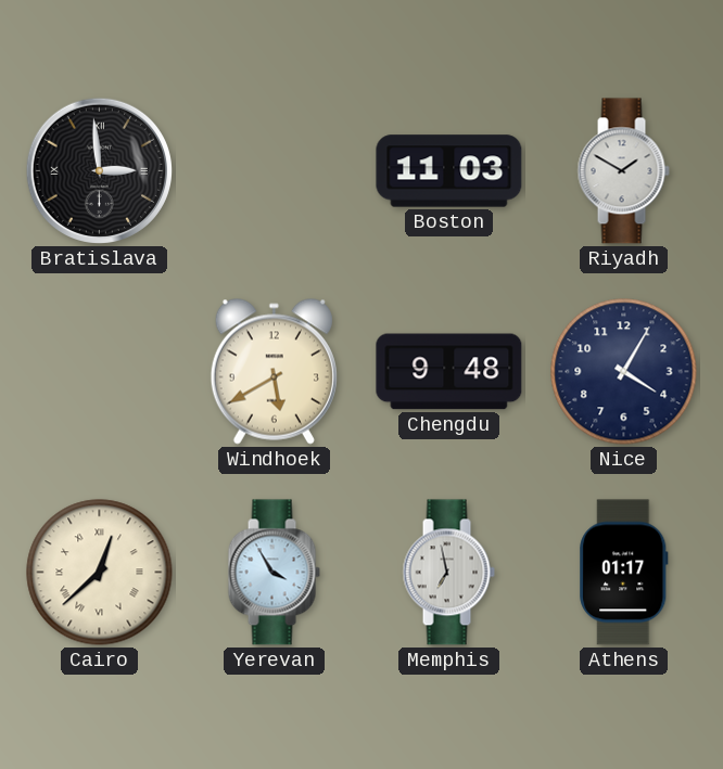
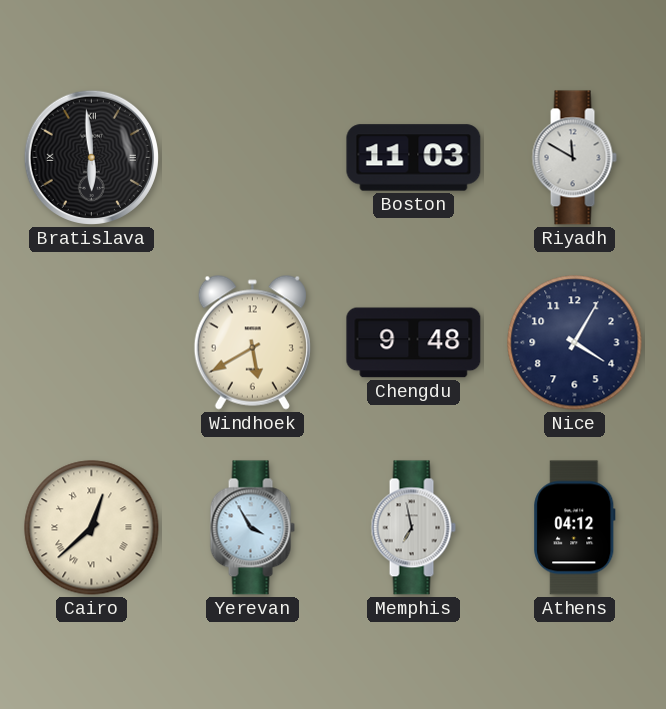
Bratislava: 2:59 -> 5:59
Riyadh: 1:50 -> 11:50
Athens: 01:17 -> 04:12
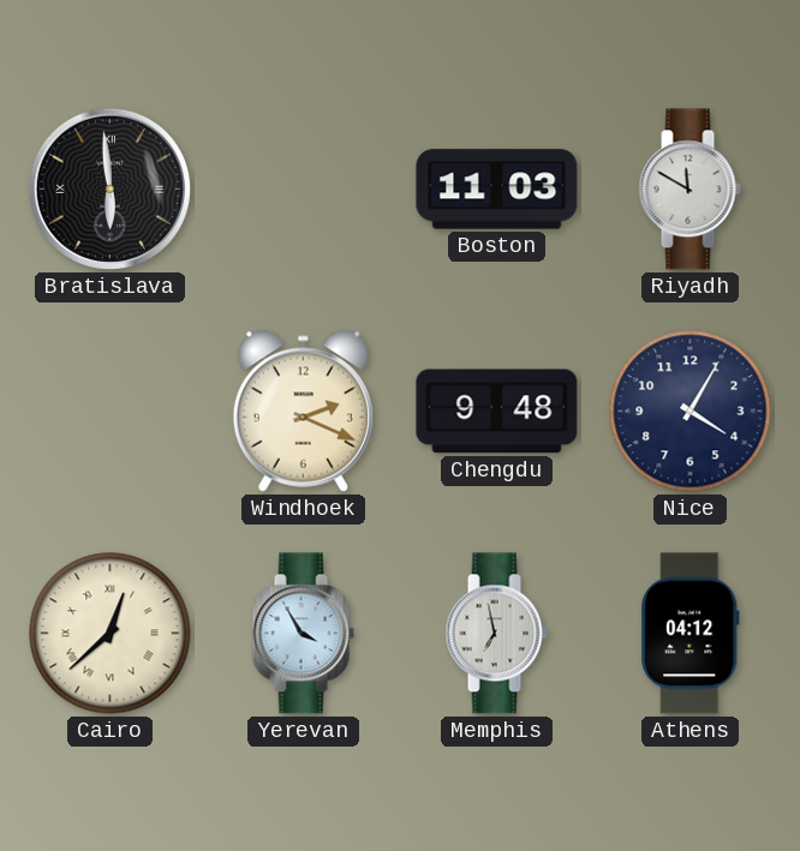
Windhoek: 5:40 -> 2:19
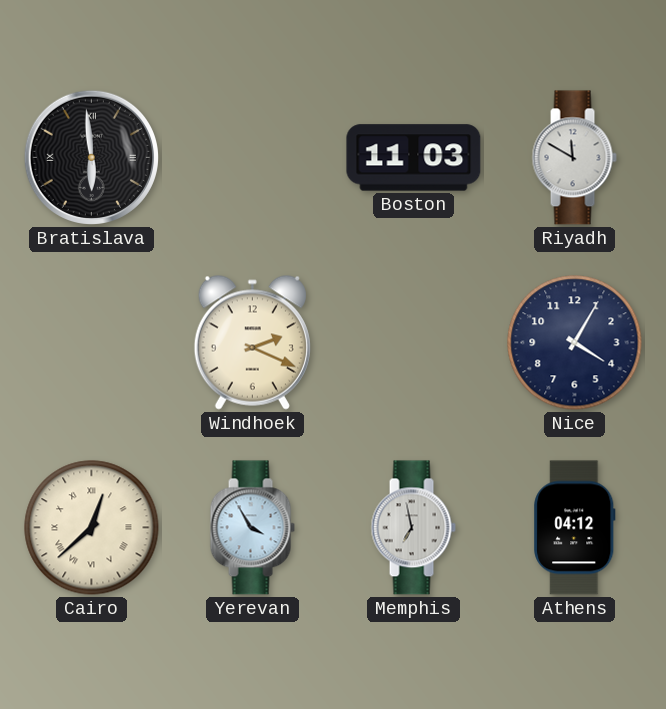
Chengdu: 9:48 -> none
